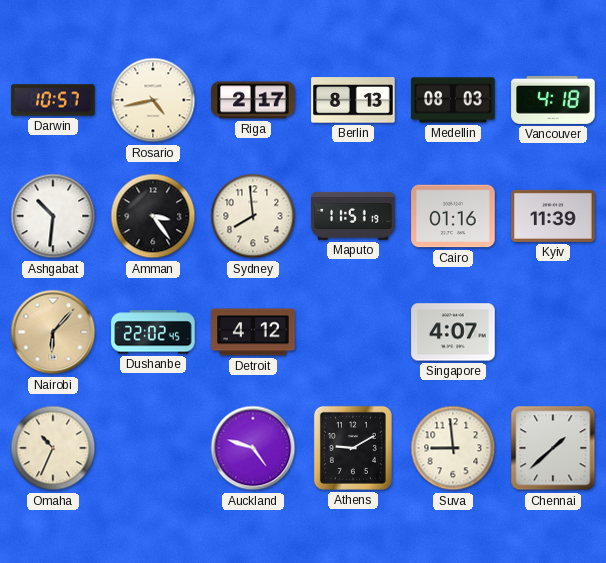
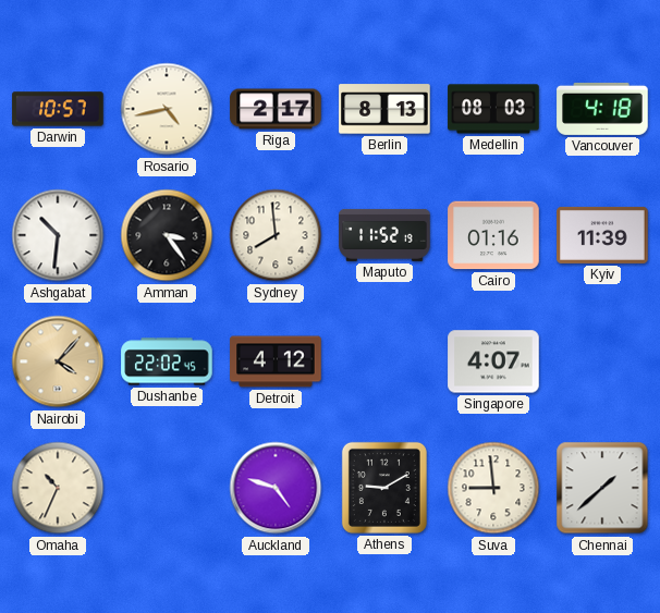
Maputo: 11:51 -> 11:52
Nairobi: 6:07 -> 4:07
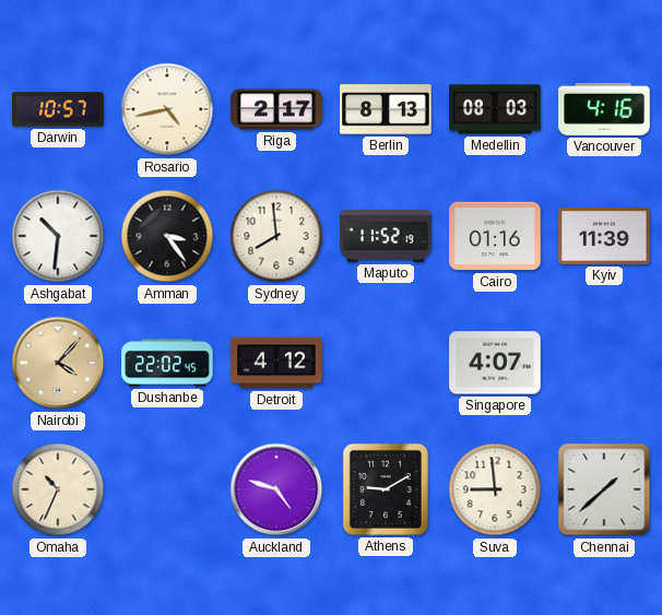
Vancouver: 4:18 -> 4:16
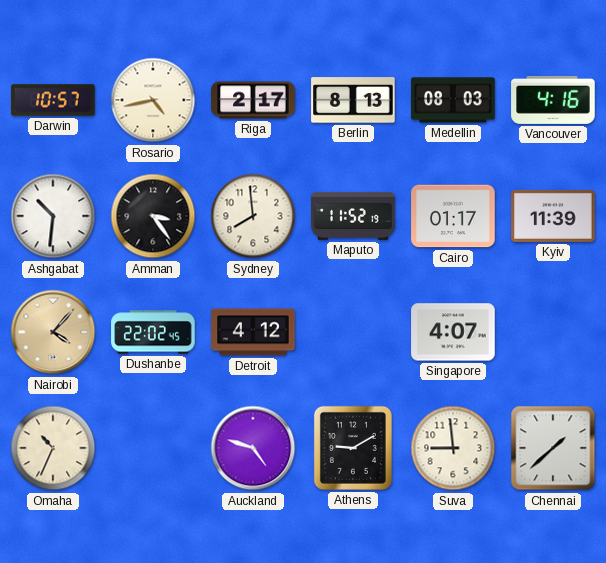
Cairo: 01:16 -> 01:17
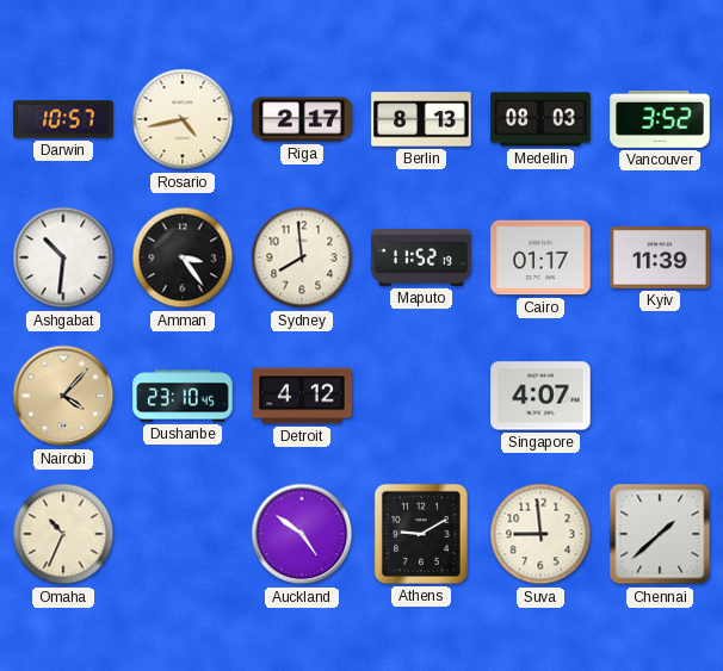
Vancouver: 4:16 -> 3:52
Dushanbe: 22:02 -> 23:10
Auckland: 4:48 -> 4:51
